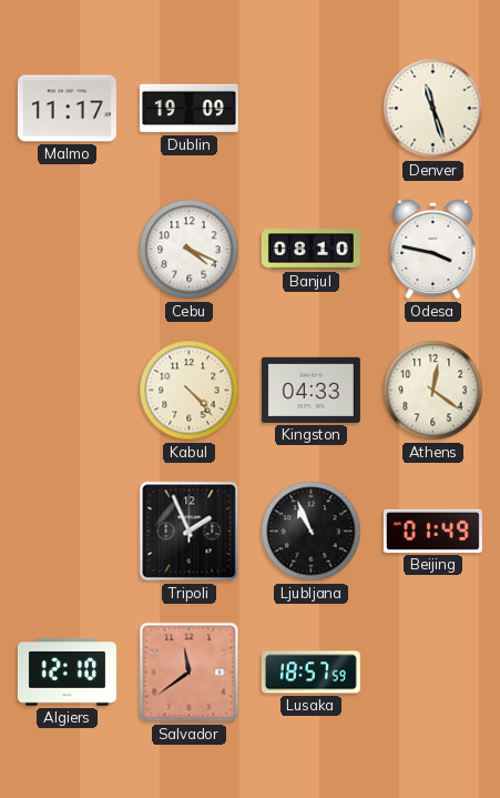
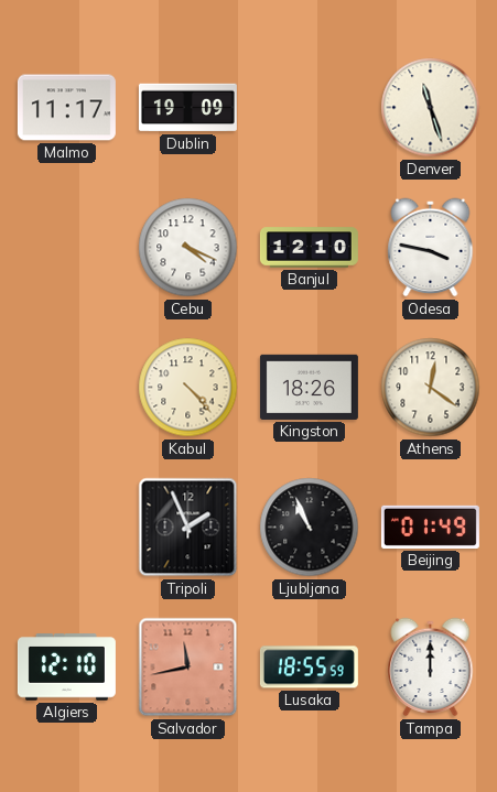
Banjul: 08:10 -> 12:10
Kingston: 04:33 -> 18:26
Salvador: 11:39 -> 11:43
Lusaka: 18:57 -> 18:55
Tampa: none -> 12:00
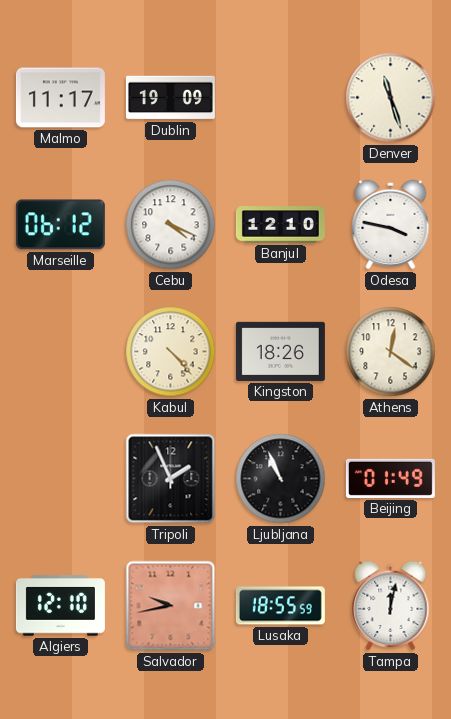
Marseille: none -> 06:12
Salvador: 11:43 -> 9:43
Tampa: 12:00 -> 12:02
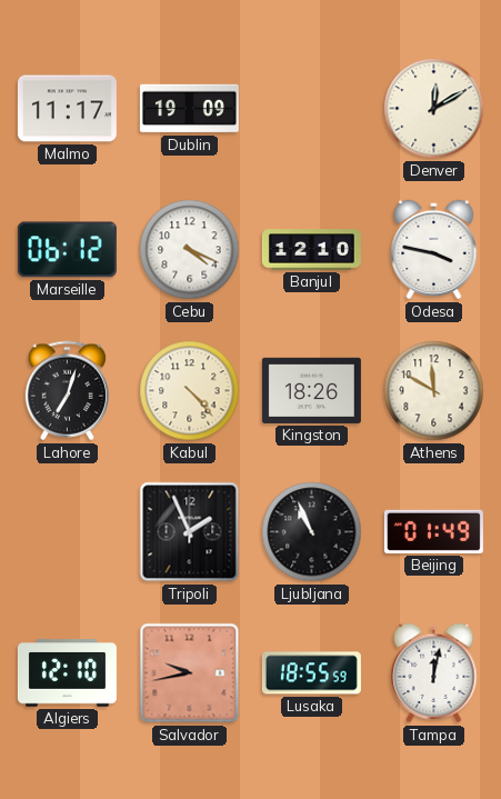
Denver: 11:27 -> 12:10
Lahore: none -> 7:03
Athens: 12:21 -> 11:50
